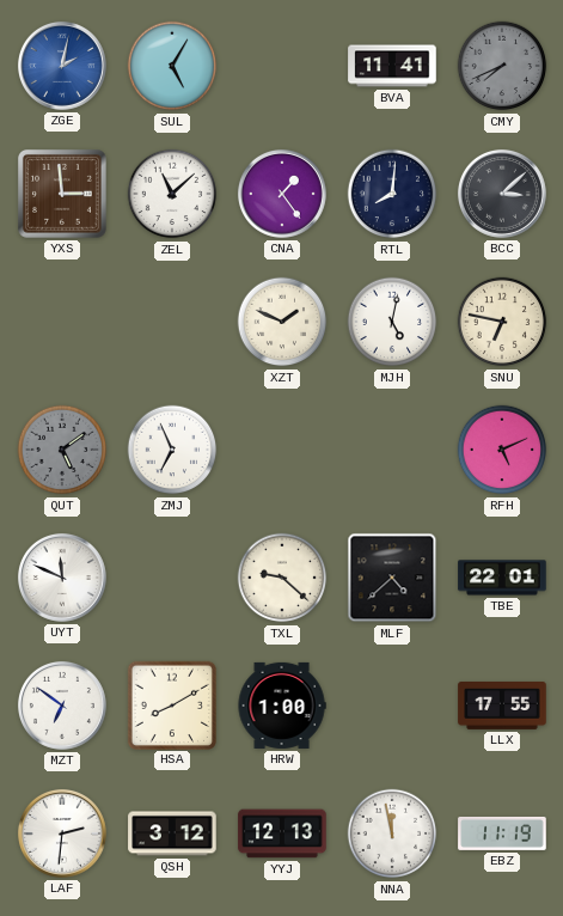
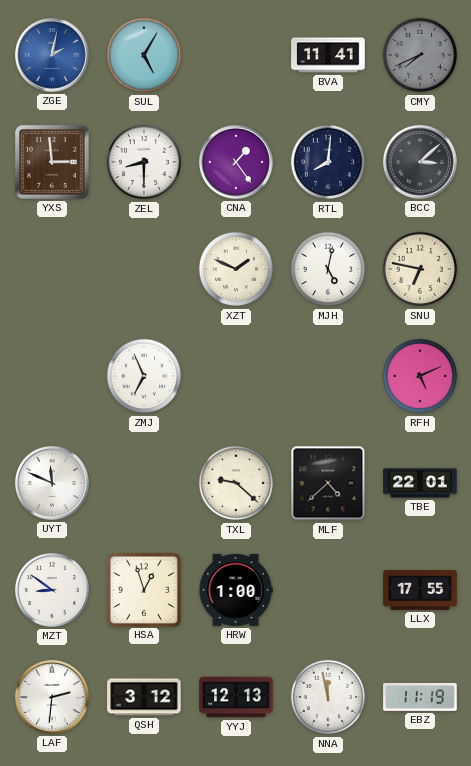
ZEL: 11:08 -> 8:30
QUT: 5:09 -> none
MZT: 6:51 -> 8:51
HSA: 8:10 -> 12:57
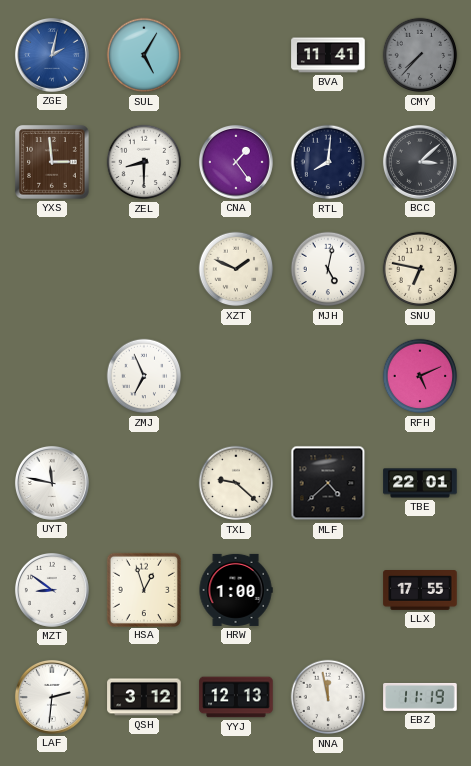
CMY: 7:41 -> 7:37
UYT: 11:49 -> 11:47
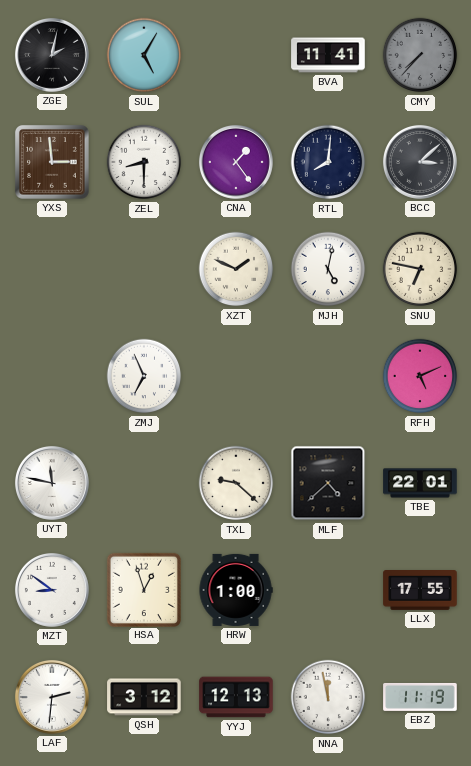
ZGE dial: blue -> black
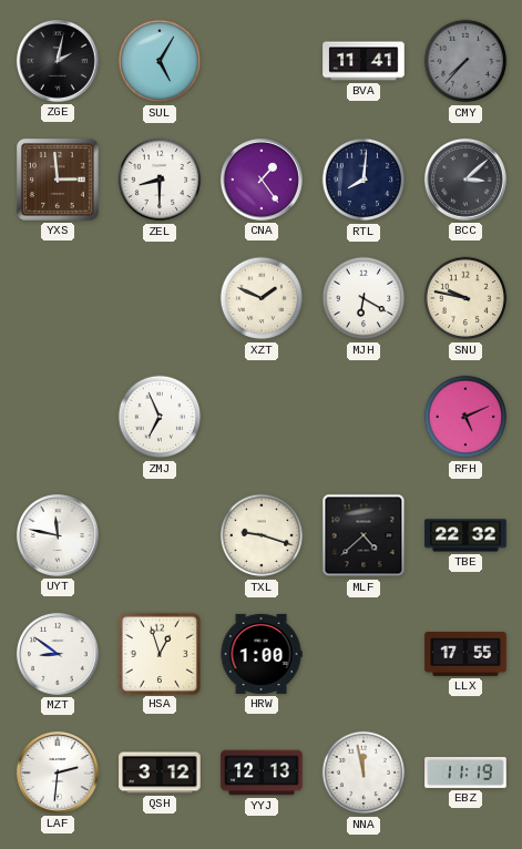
MJH: 5:02 -> 6:20
SNU: 6:47 -> 9:47
TXL: 9:22 -> 9:18
TBE: 22:01 -> 22:32
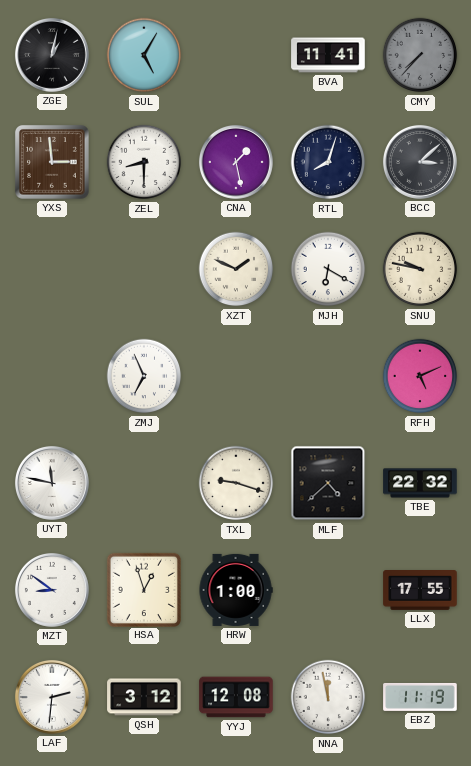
ZGE: 2:02 -> 1:02
CNA: 1:24 -> 1:28
RTL: 8:01 -> 8:03
YYJ: 12:13 -> 12:08
